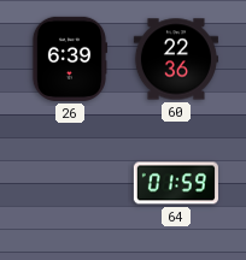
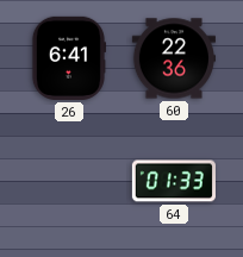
26: 6:39 -> 6:41
64: 01:59 -> 01:33
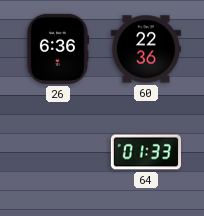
26: 6:41 -> 6:36
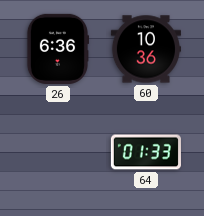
60: 22:36 -> 10:36
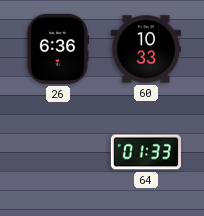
60: 10:36 -> 10:33
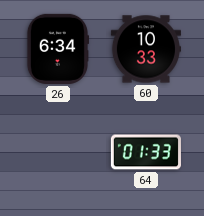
26: 6:36 -> 6:34
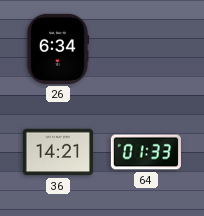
60: 10:33 -> none
36: none -> 14:21
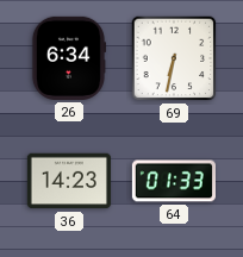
69: none -> 6:32
36: 14:21 -> 14:23
